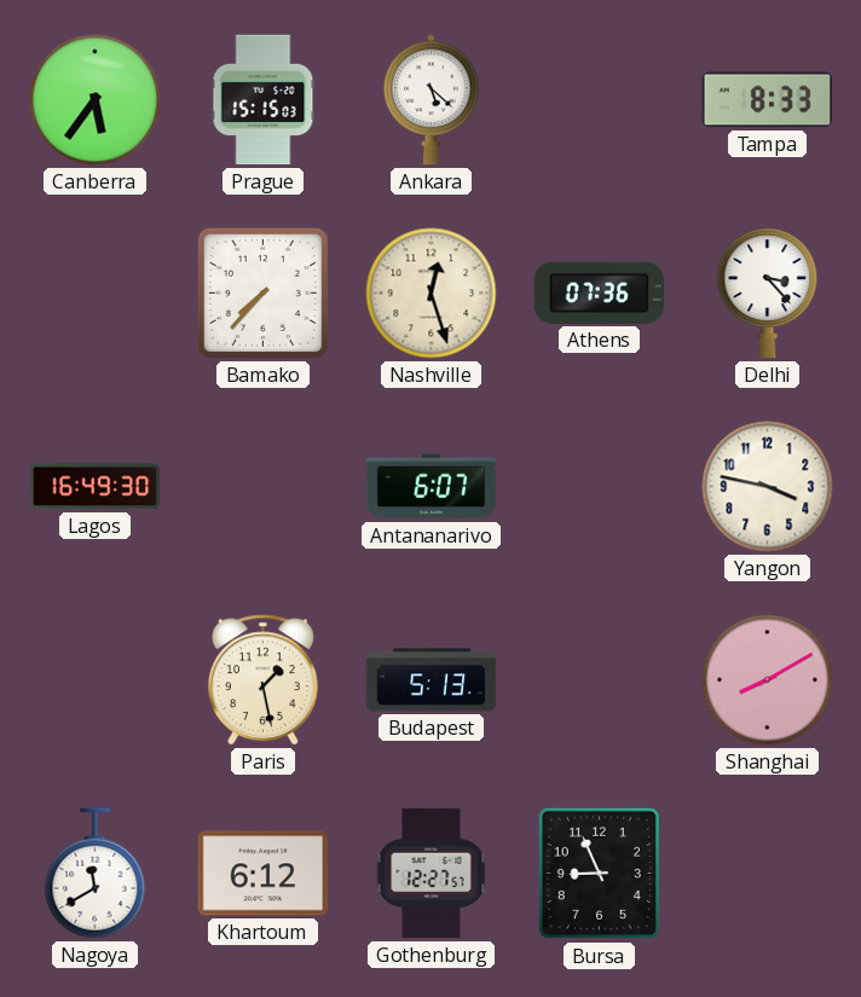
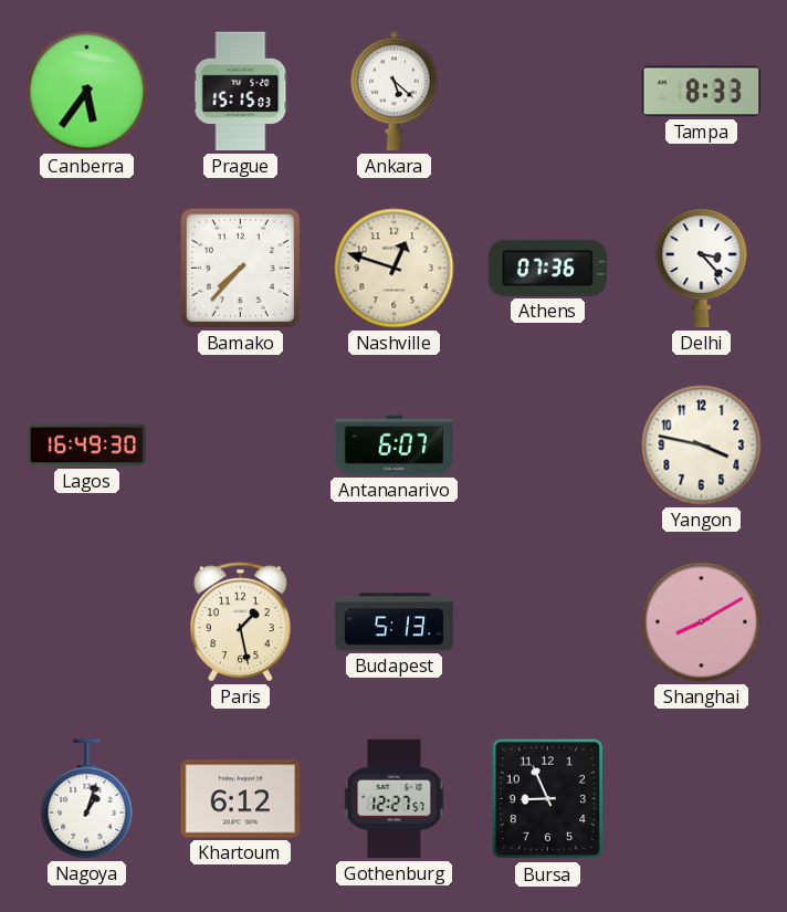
Nashville: 12:27 -> 12:48
Nagoya: 11:40 -> 1:03
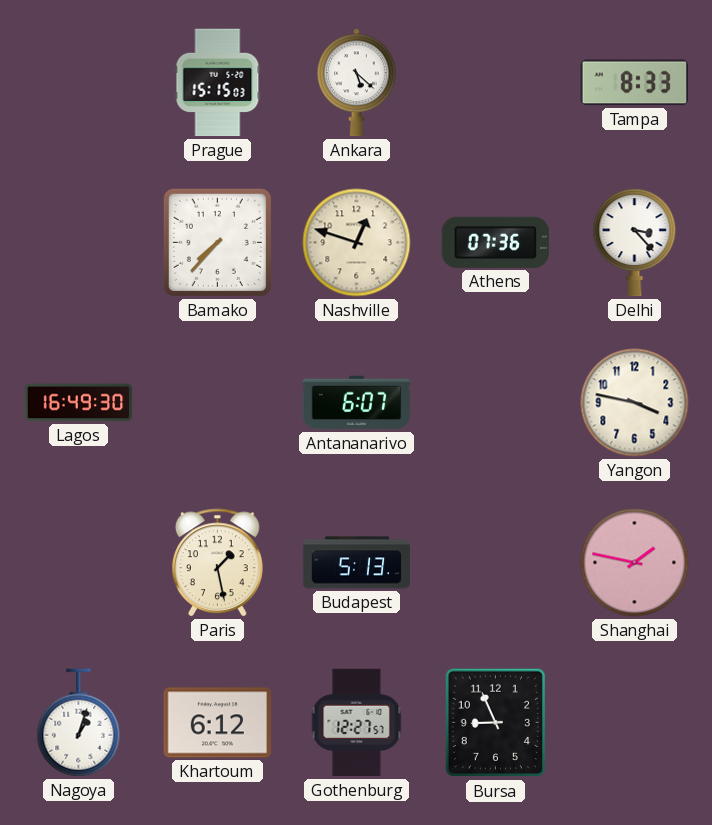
Canberra: 5:36 -> none
Shanghai: 8:10 -> 1:47
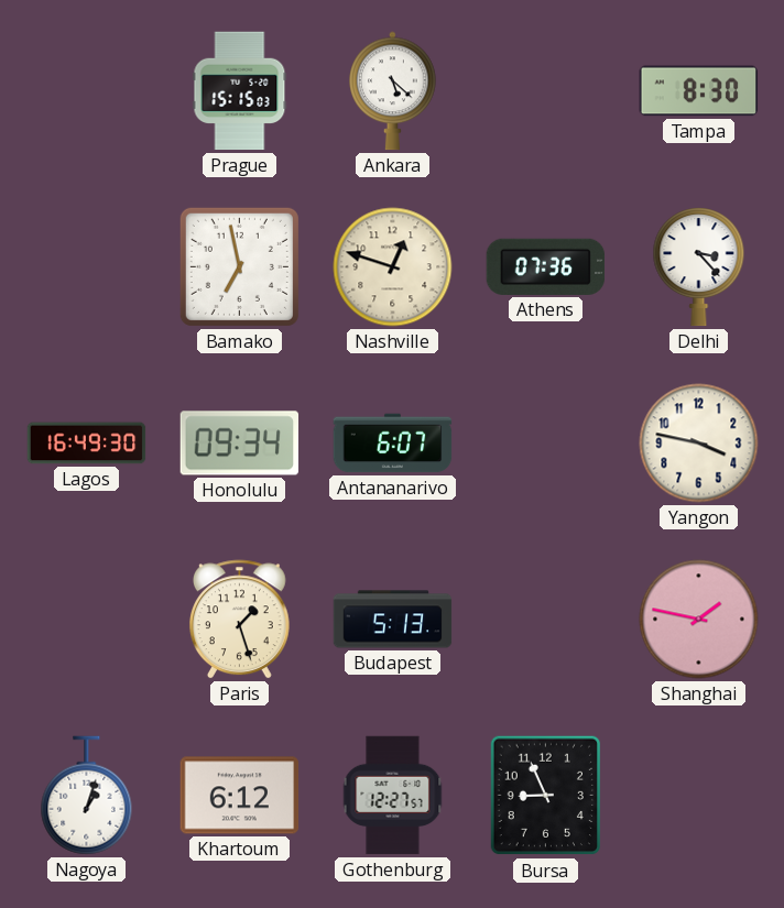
Tampa: 8:33 -> 8:30
Bamako: 7:37 -> 6:58
Honolulu: none -> 09:34
Paris: 1:28 -> 1:27
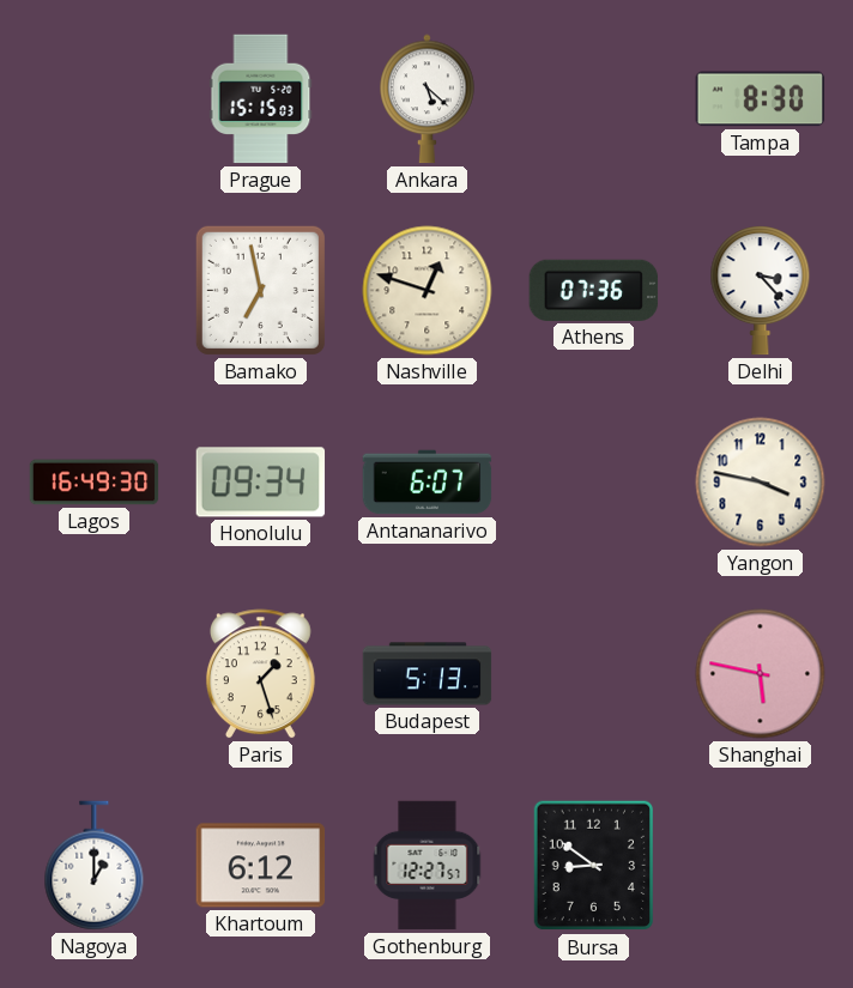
Shanghai: 1:47 -> 5:47
Nagoya: 1:03 -> 1:00
Bursa: 8:56 -> 8:51
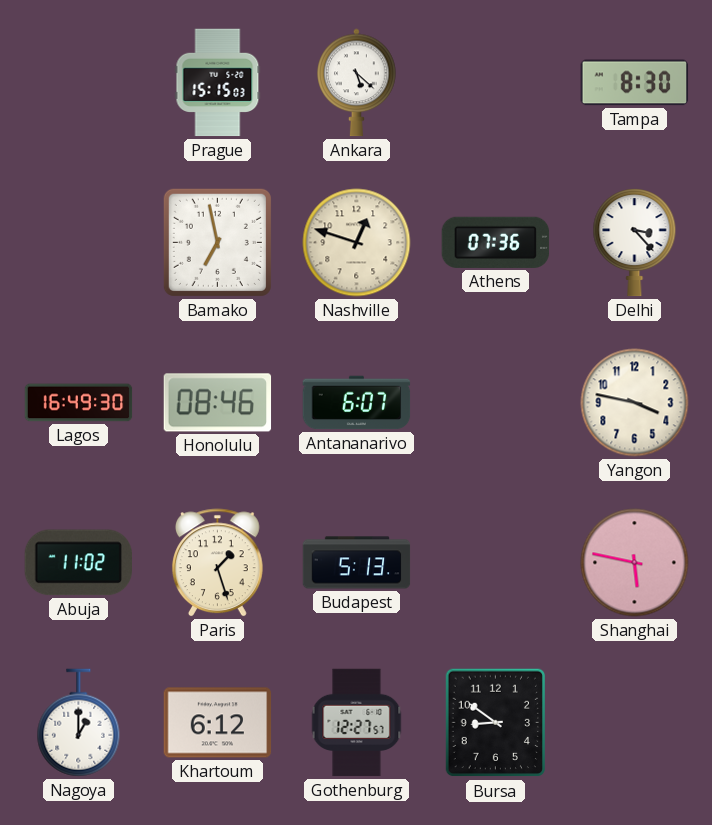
Honolulu: 09:34 -> 08:46
Abuja: none -> 11:02
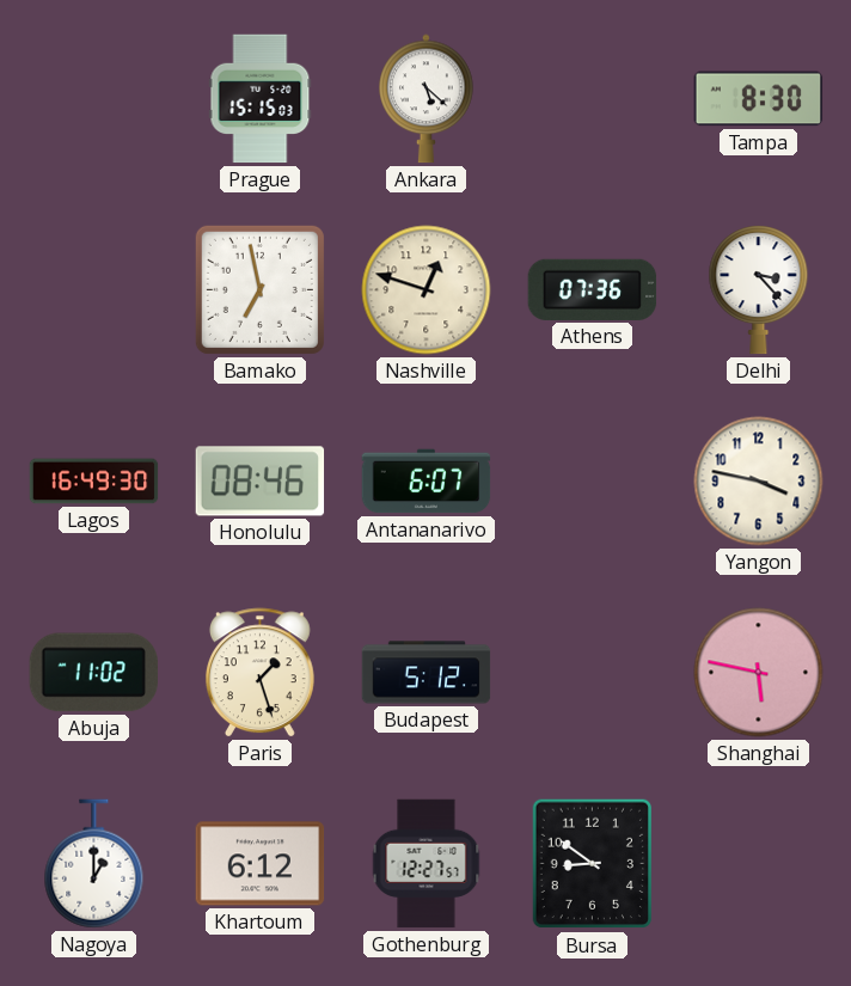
Budapest: 5:13 -> 5:12
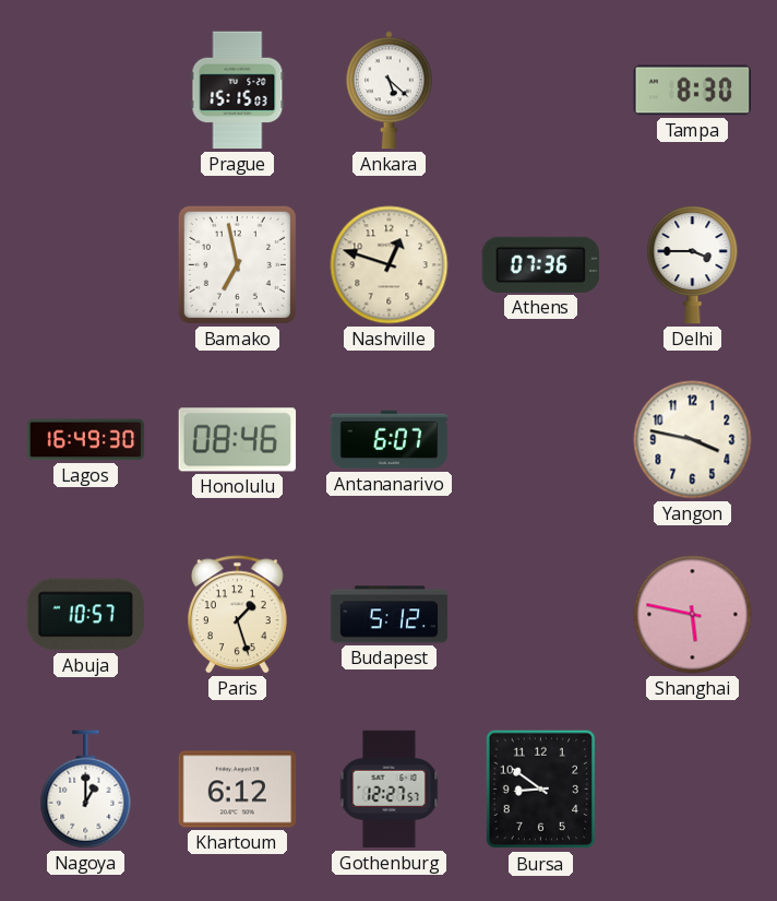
Delhi: 3:23 -> 3:45
Abuja: 11:02 -> 10:57
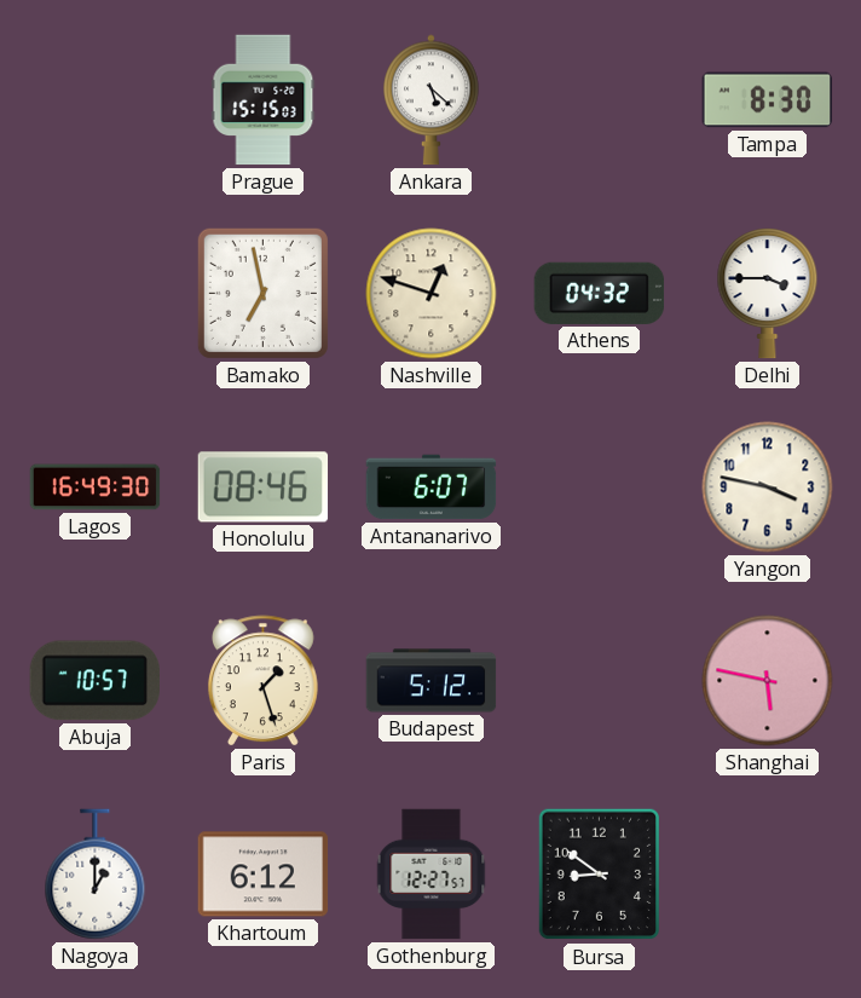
Athens: 07:36 -> 04:32
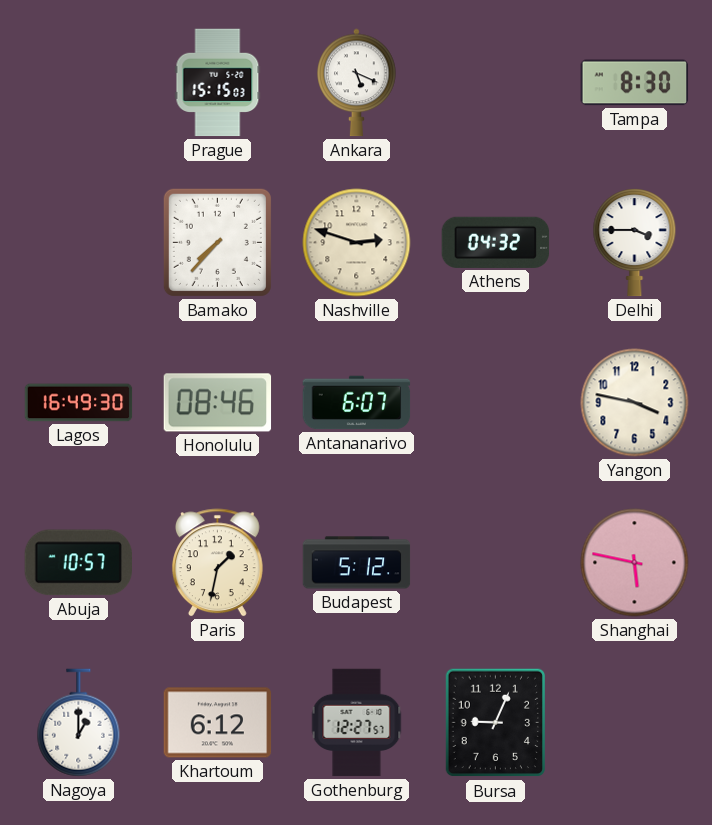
Ankara: 5:22 -> 5:19
Bamako: 6:58 -> 7:37
Nashville: 12:48 -> 2:48
Paris: 1:27 -> 1:32
Bursa: 8:51 -> 9:04
